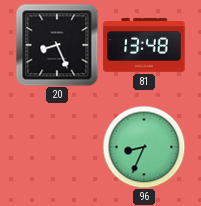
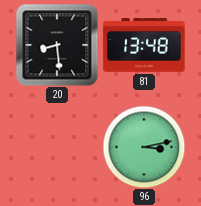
20: 8:26 -> 8:29
96: 8:34 -> 3:13
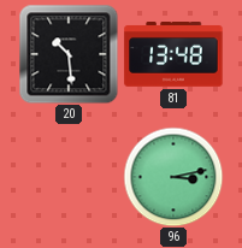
20: 8:29 -> 10:29
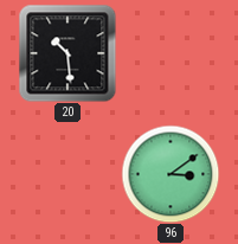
81: 13:48 -> none
96: 3:13 -> 3:09
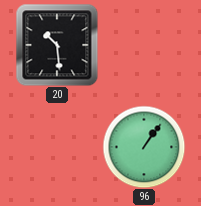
96: 3:09 -> 1:06
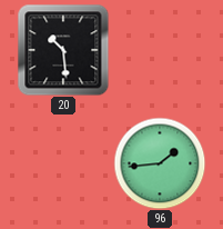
96: 1:06 -> 1:44
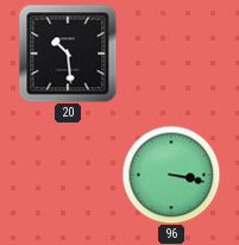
96: 1:44 -> 3:17
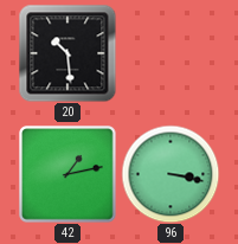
42: none -> 1:13
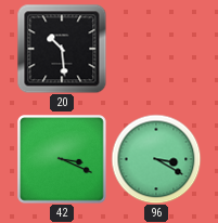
42: 1:13 -> 3:19
96: 3:17 -> 3:20
